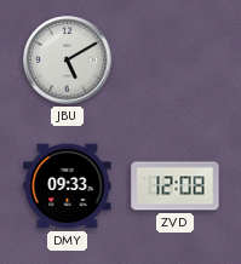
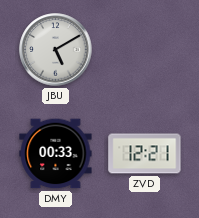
DMY: 09:33 -> 00:33
ZVD: 12:08 -> 12:21
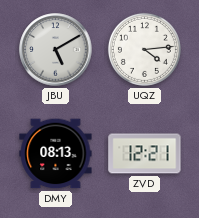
UQZ: none -> 4:14
DMY: 00:33 -> 08:13
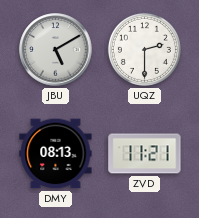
UQZ: 4:14 -> 2:30
ZVD: 12:21 -> 11:21
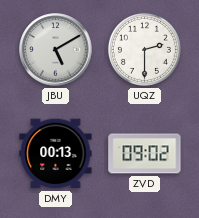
DMY: 08:13 -> 00:13
ZVD: 11:21 -> 09:02
